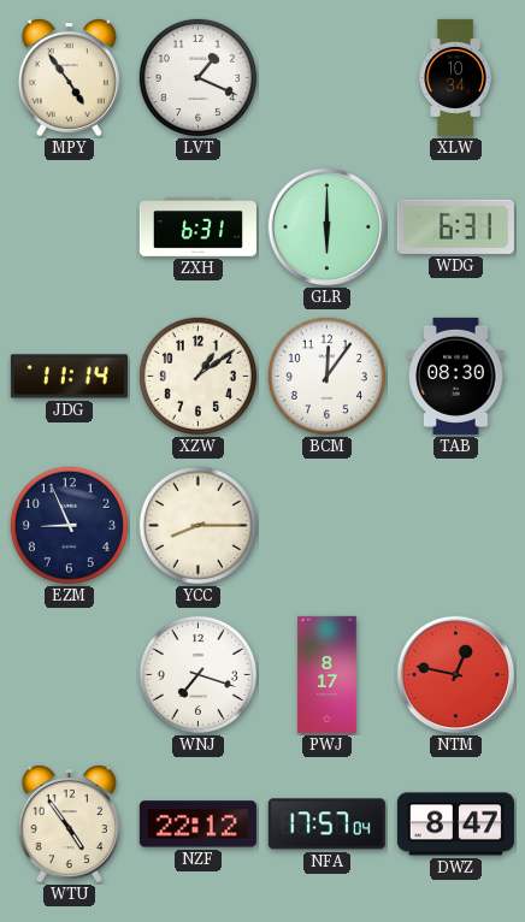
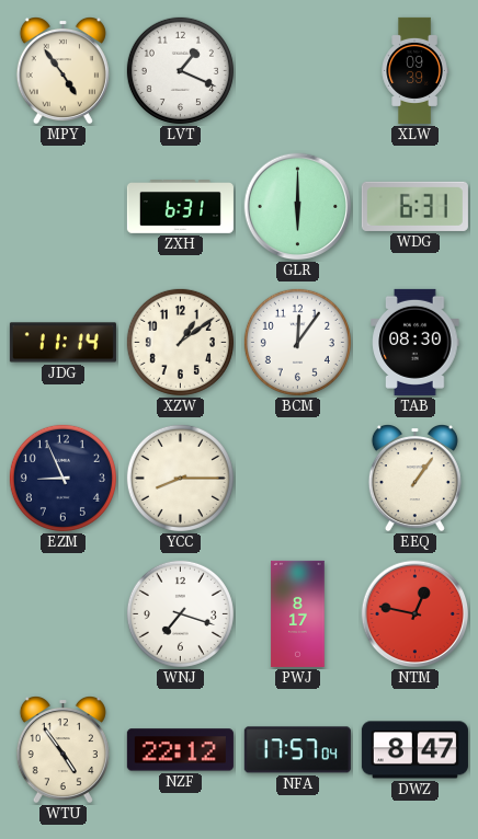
XLW: 10:34 -> 09:39
EEQ: none -> 1:06
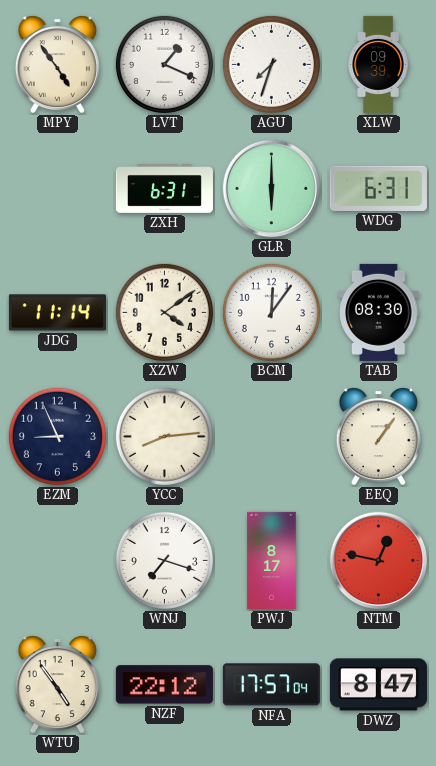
AGU: none -> 7:33
XZW: 1:09 -> 4:09
YCC: 8:15 -> 8:14
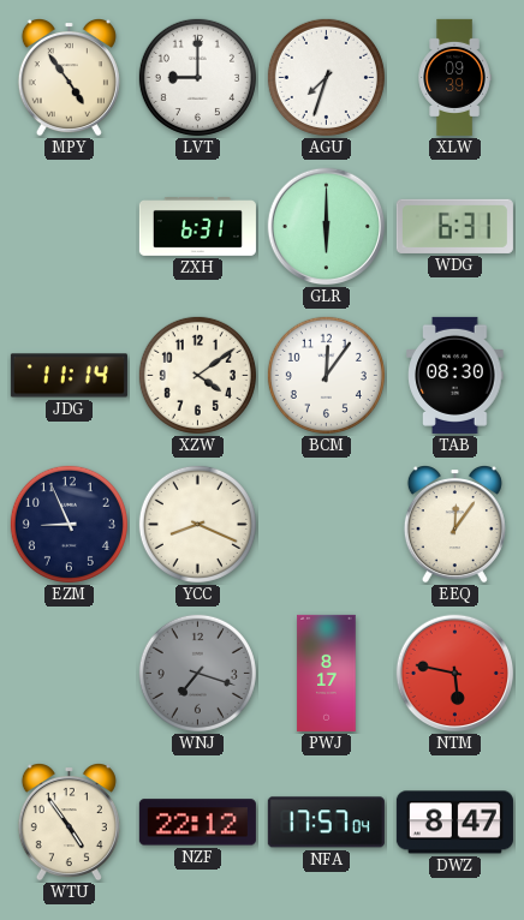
LVT: 1:19 -> 9:00
YCC: 8:14 -> 8:19
EEQ: 1:06 -> 12:06
WNJ dial: white -> grey
NTM: 12:47 -> 5:47
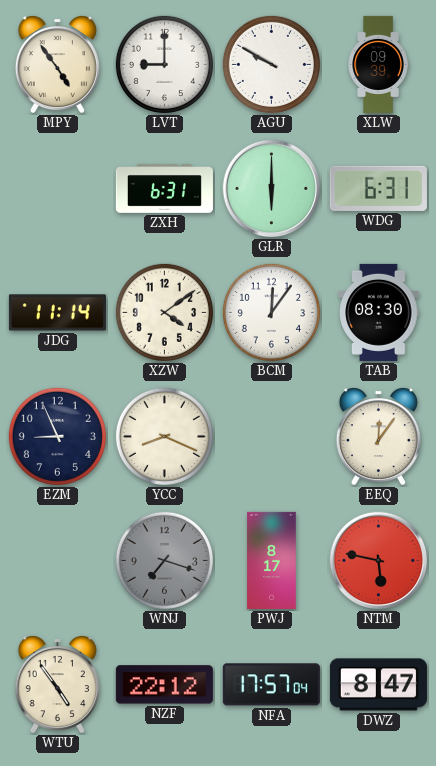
AGU: 7:33 -> 9:50
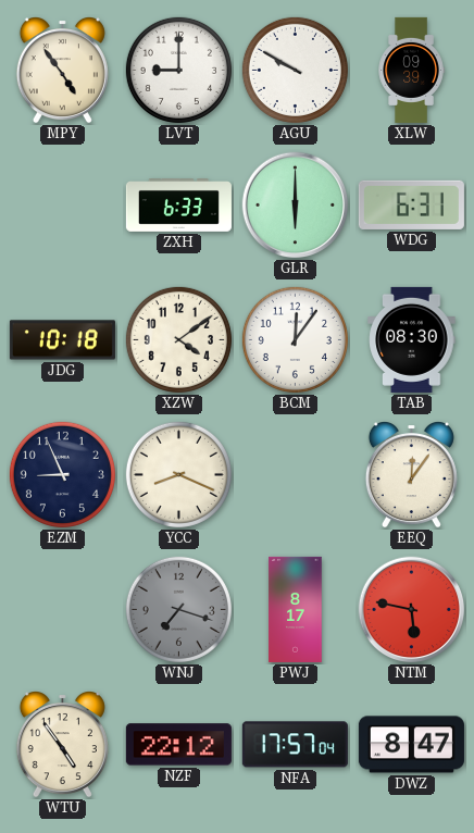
ZXH: 6:31 -> 6:33
JDG: 11:14 -> 10:18
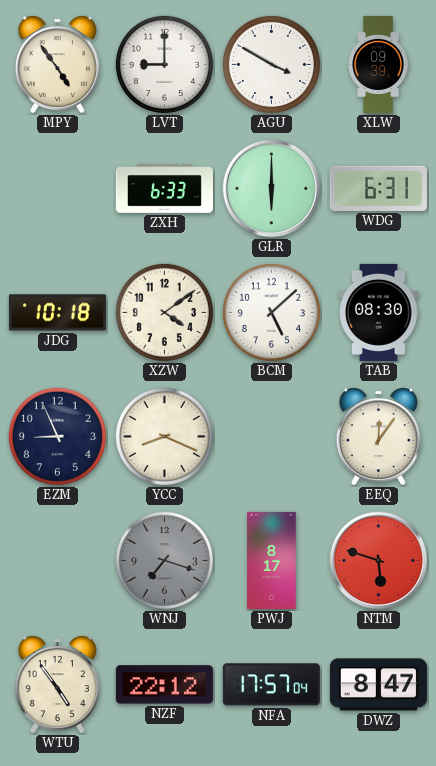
AGU: 9:50 -> 3:50
BCM: 12:06 -> 5:08
NTM: 5:47 -> 5:48
